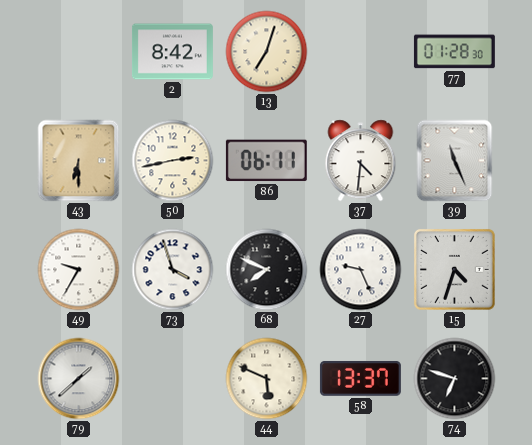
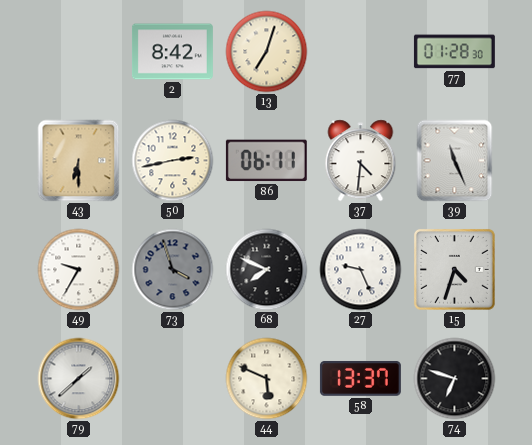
73 dial: white -> grey
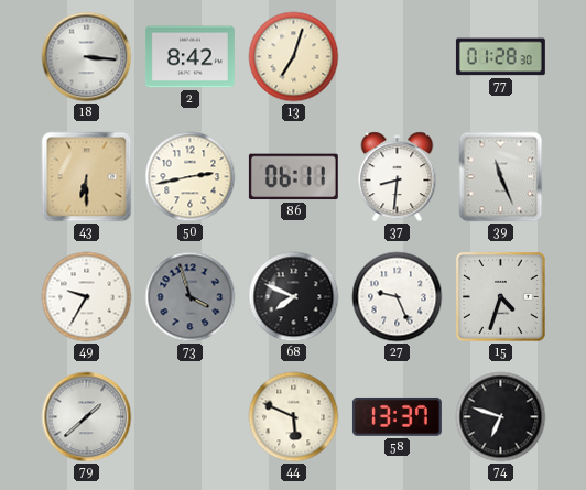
18: none -> 3:16
37: 4:31 -> 8:31
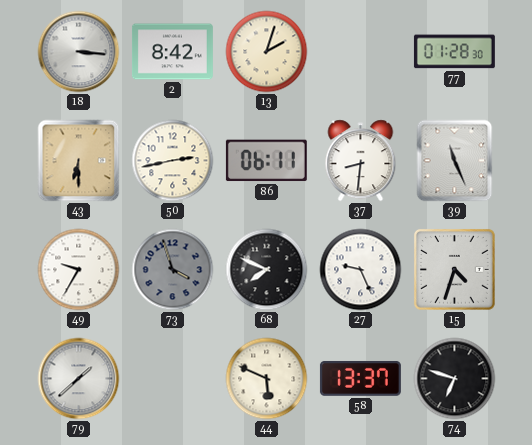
13: 7:03 -> 2:03
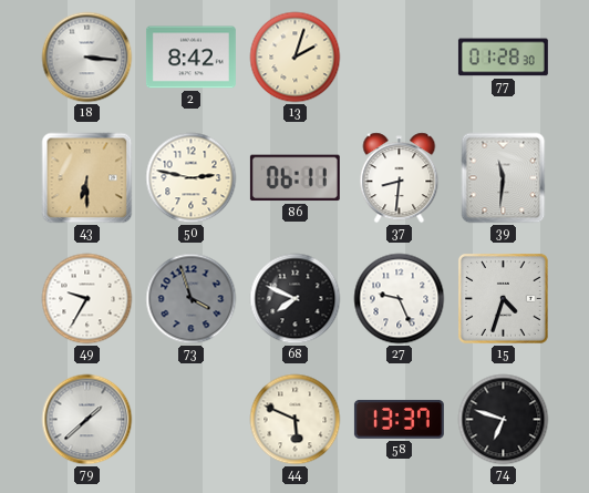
50: 2:43 -> 2:47
39: 11:26 -> 11:31
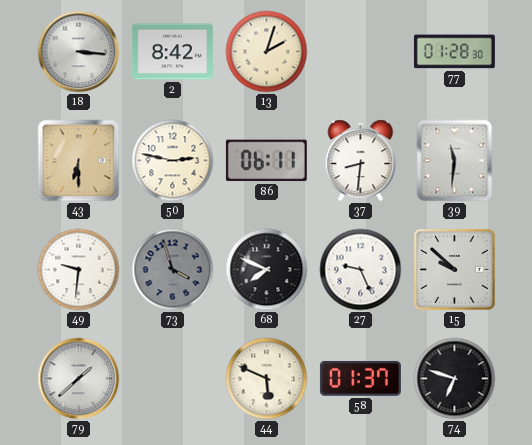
49: 9:35 -> 9:31
15: 4:33 -> 9:52
58: 13:37 -> 01:37
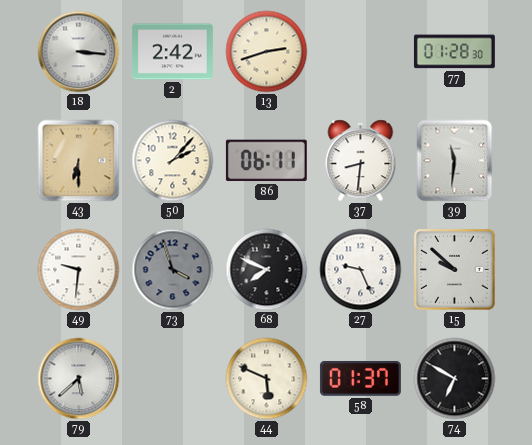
2: 8:42 -> 2:42
13: 2:03 -> 2:42
50: 2:47 -> 2:07
79: 1:38 -> 5:38
74: 6:48 -> 6:50
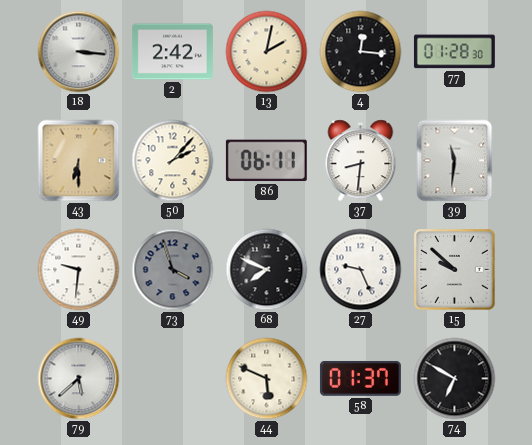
13: 2:42 -> 2:02
4: none -> 12:16
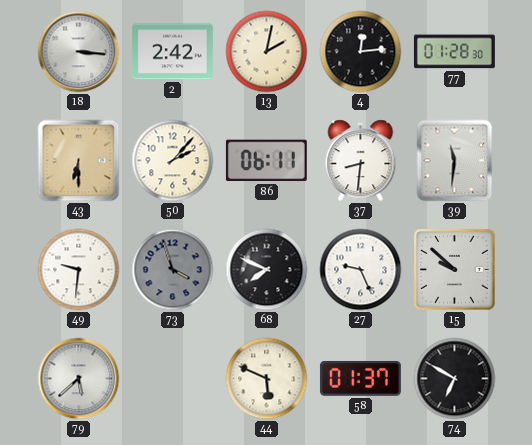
4: 12:16 -> 12:14
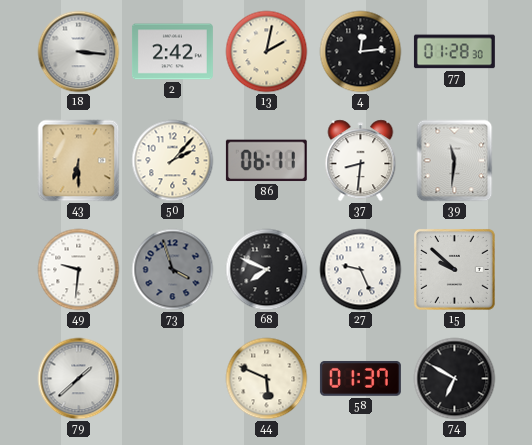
79: 5:38 -> 1:38
